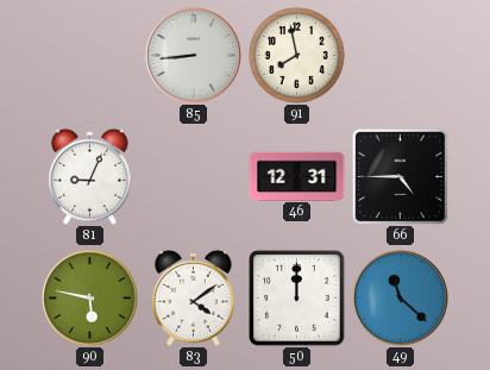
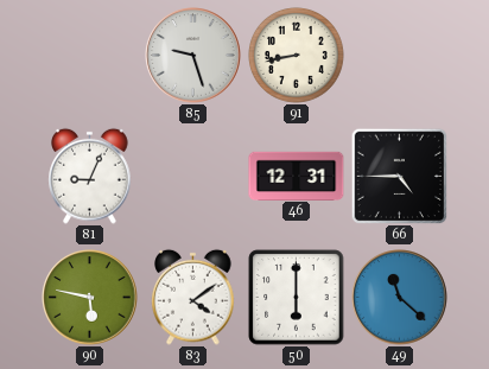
85: 8:44 -> 9:27
91: 7:58 -> 8:43
50: 12:00 -> 6:00
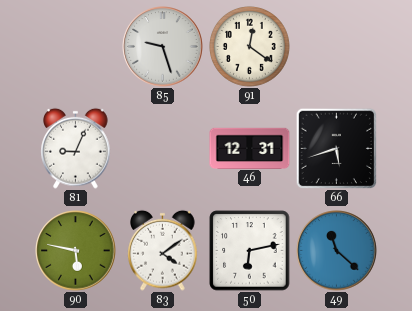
91: 8:43 -> 12:21
66: 4:45 -> 5:42
50: 6:00 -> 6:13
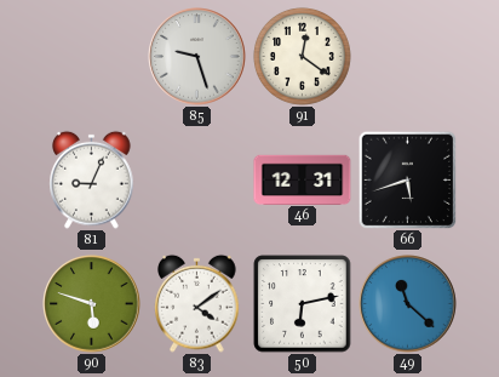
90: 5:47 -> 5:48
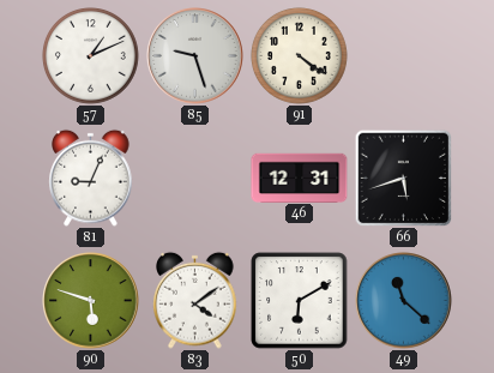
57: none -> 1:11
91: 12:21 -> 4:21
50: 6:13 -> 6:10
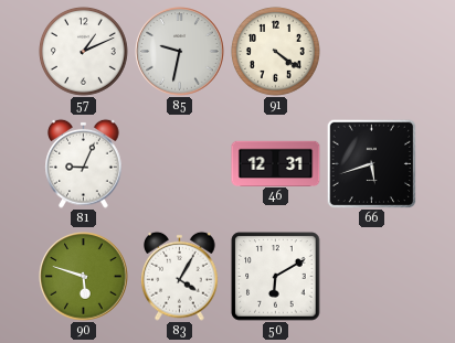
85: 9:27 -> 9:32
83: 4:09 -> 4:05
49: 11:22 -> none
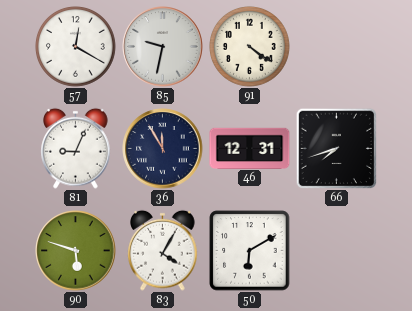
57: 1:11 -> 12:20
36: none -> 11:55
66: 5:42 -> 7:42
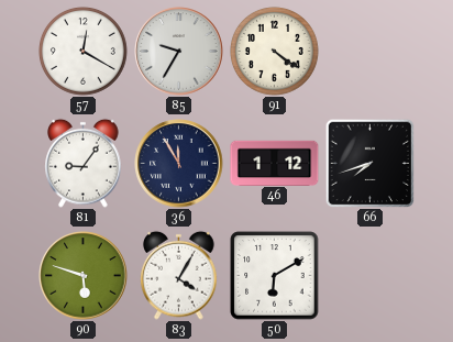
85: 9:32 -> 9:35
81: 9:04 -> 9:06
46: 12:31 -> 1:12
